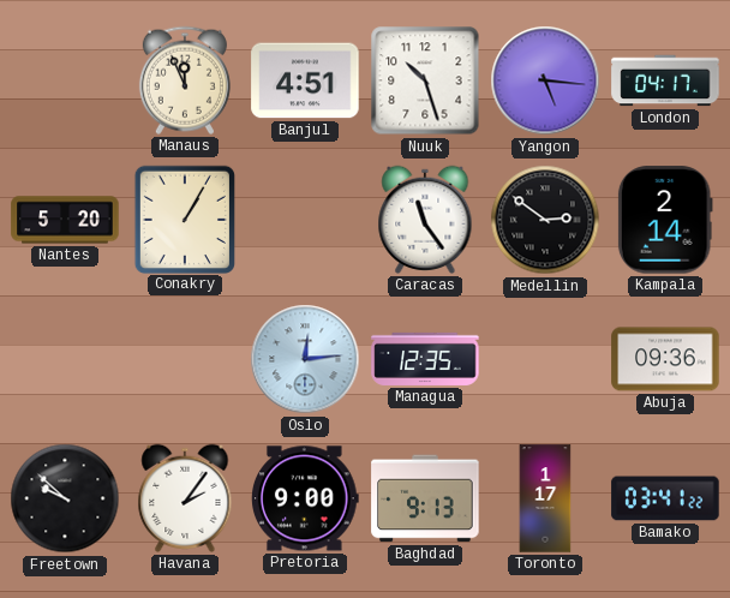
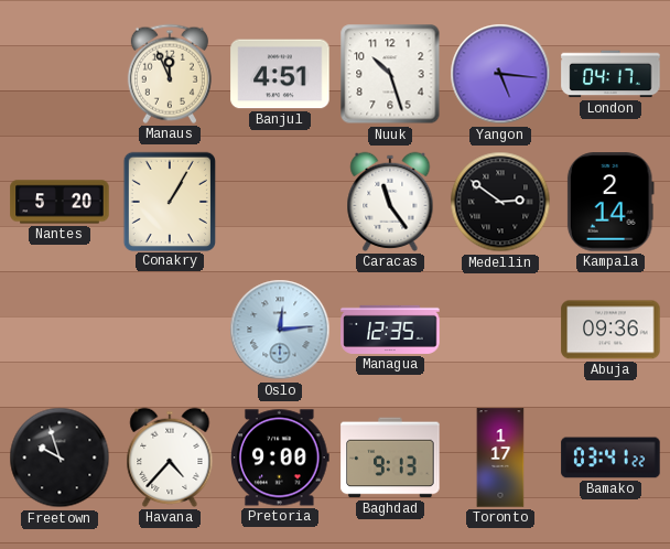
Freetown: 9:52 -> 9:57
Havana: 2:06 -> 4:37
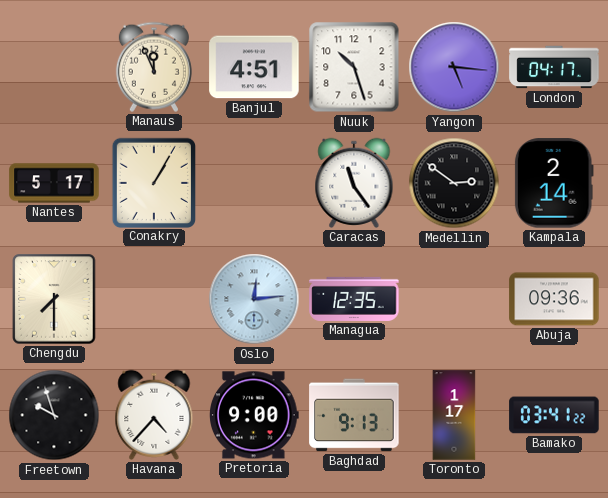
Nantes: 5:20 -> 5:17
Chengdu: none -> 7:30
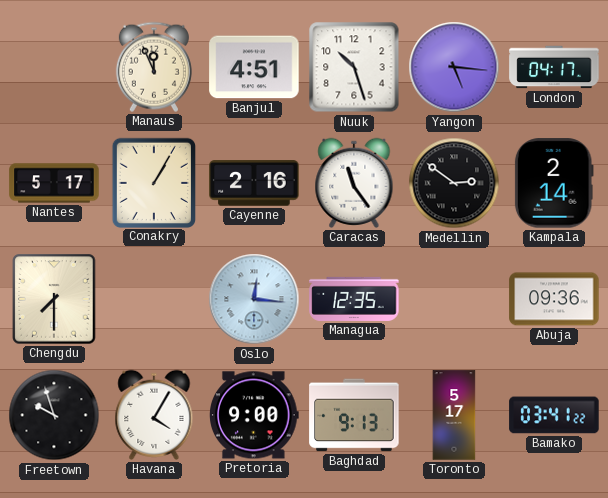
Cayenne: none -> 2:16
Oslo: 12:14 -> 12:16
Havana: 4:37 -> 4:05
Toronto: 1:17 -> 5:17
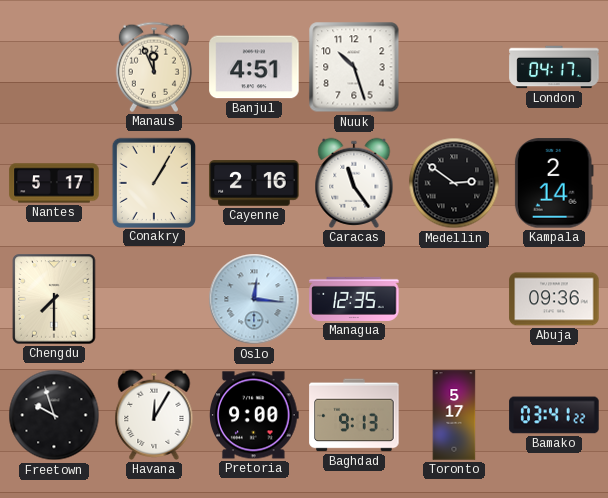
Yangon: 5:16 -> none
Havana: 4:05 -> 12:05
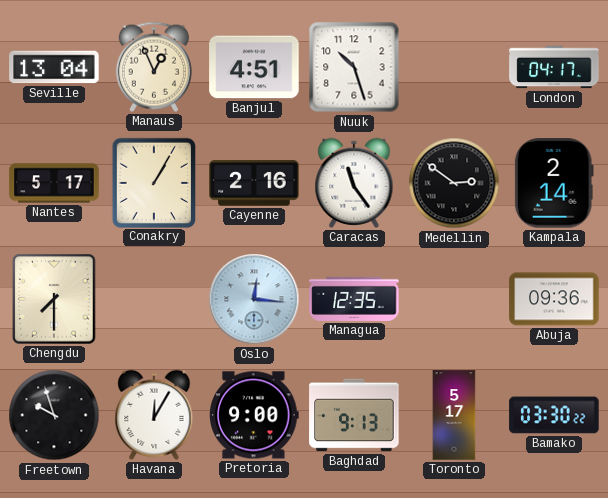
Seville: none -> 13:04
Manaus: 11:56 -> 12:56
Bamako: 03:41 -> 03:30
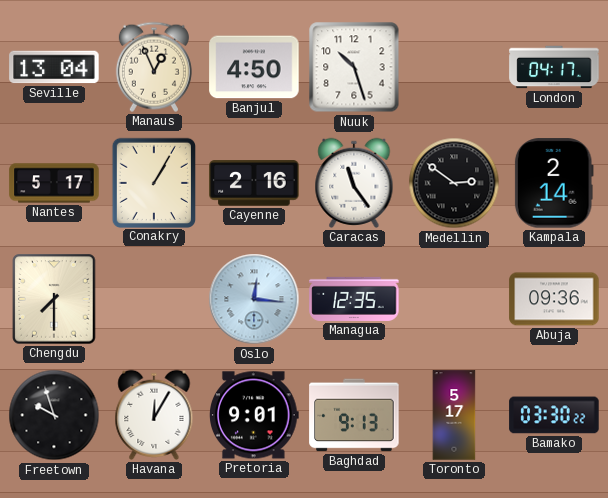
Banjul: 4:51 -> 4:50
Pretoria: 9:00 -> 9:01
